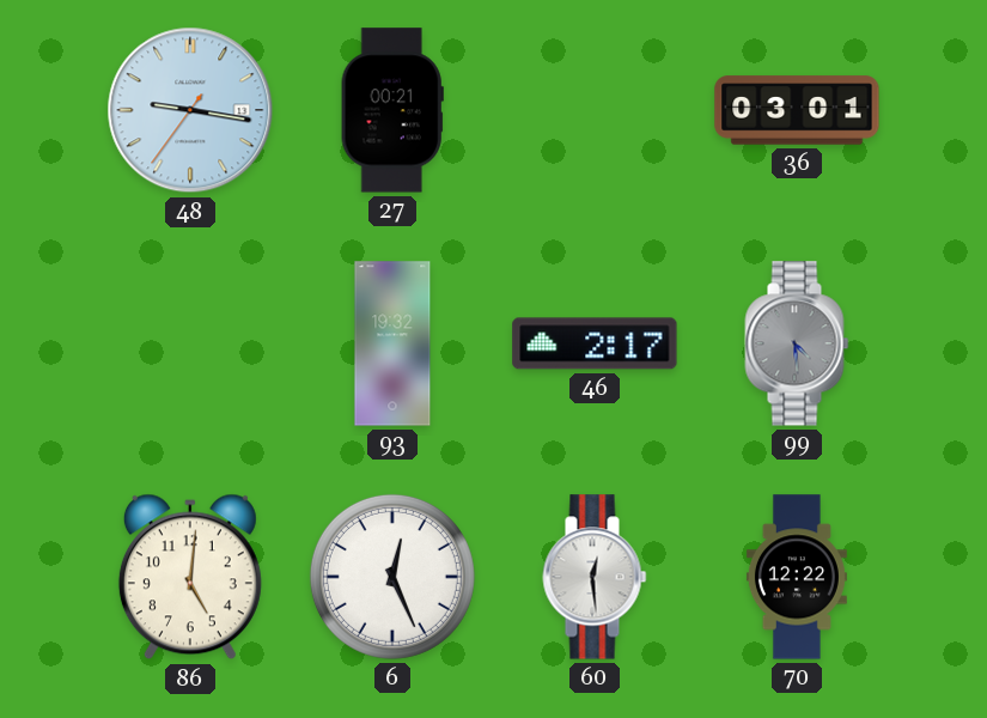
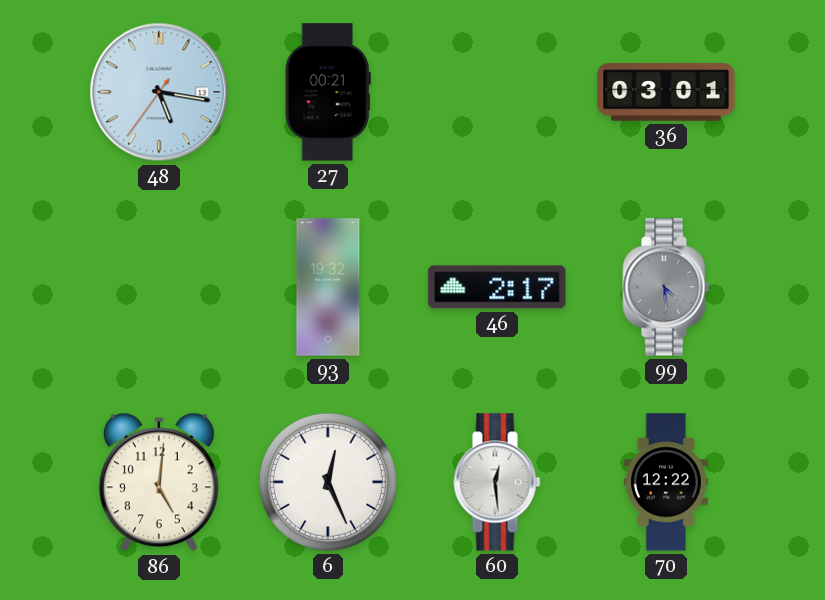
48: 9:16 -> 5:16
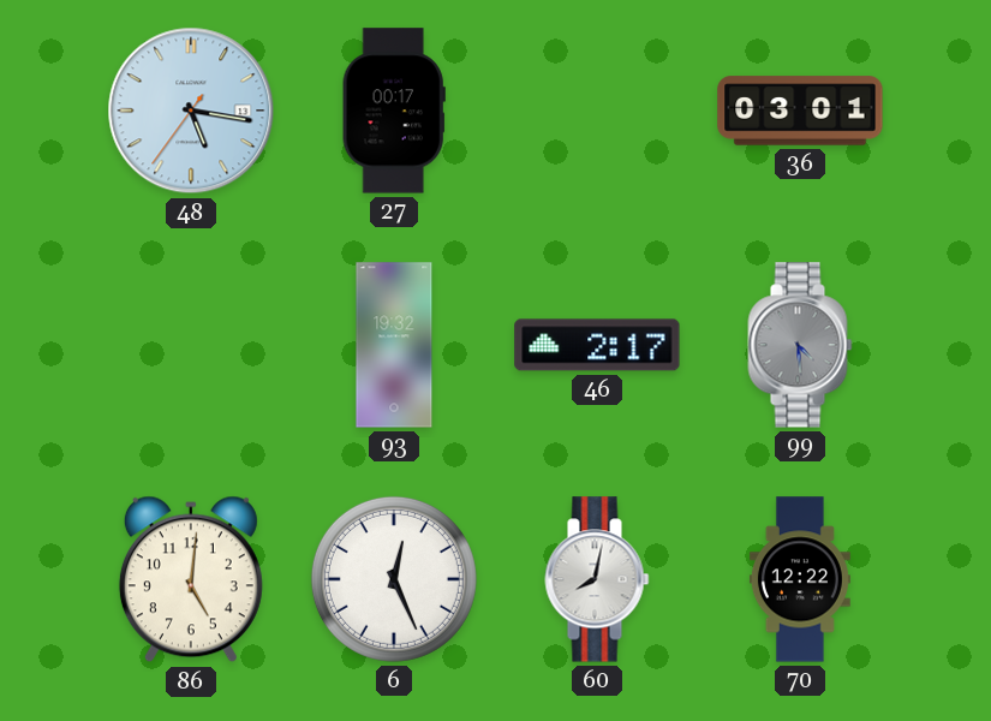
27: 00:21 -> 00:17
60: 12:29 -> 8:02
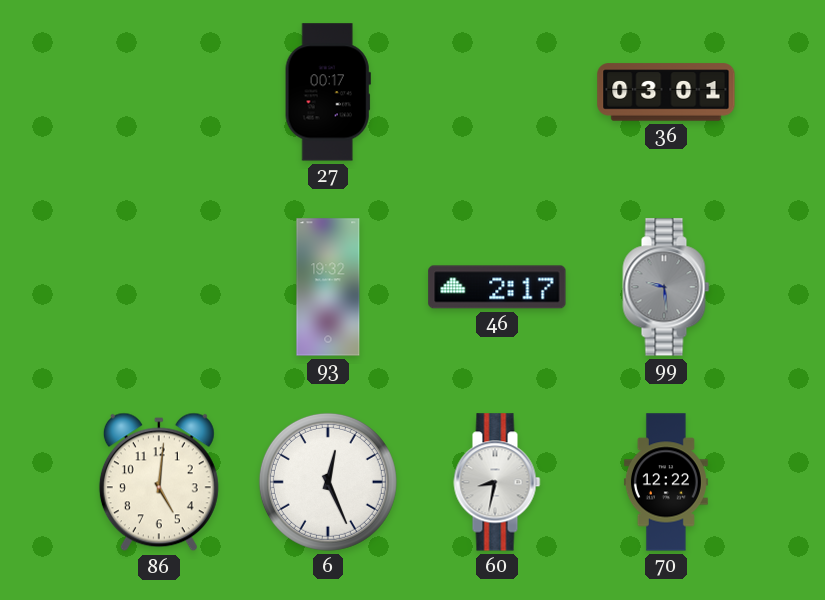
48: 5:16 -> none
99: 4:29 -> 9:29
60: 8:02 -> 8:32
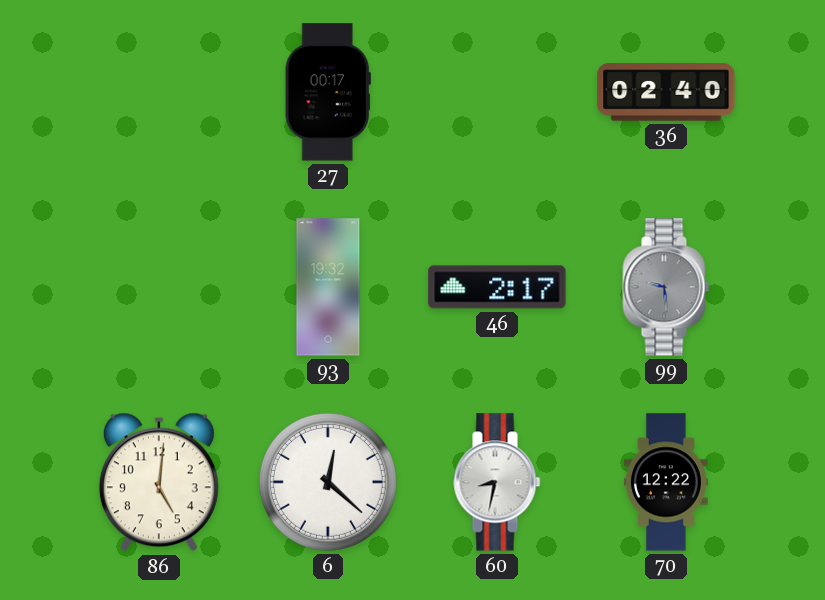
36: 03:01 -> 02:40
6: 12:26 -> 12:22
